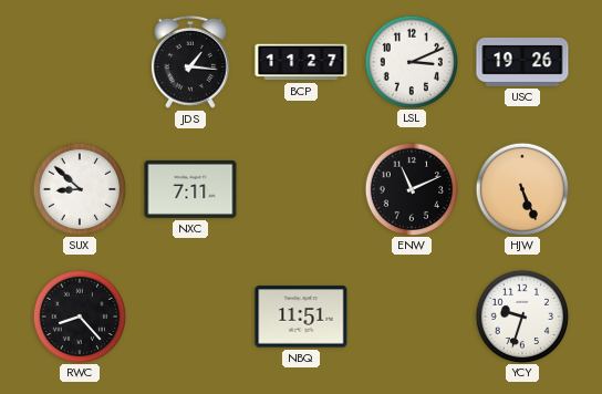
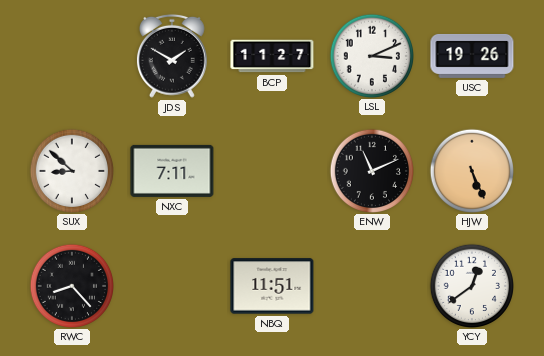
JDS: 1:16 -> 1:50
YCY: 9:33 -> 12:39
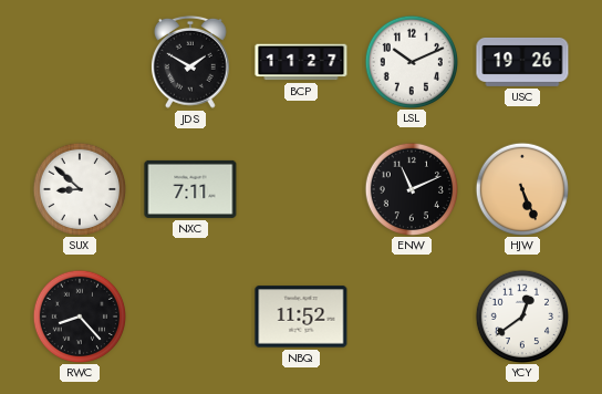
LSL: 3:11 -> 10:11
NBQ: 11:51 -> 11:52
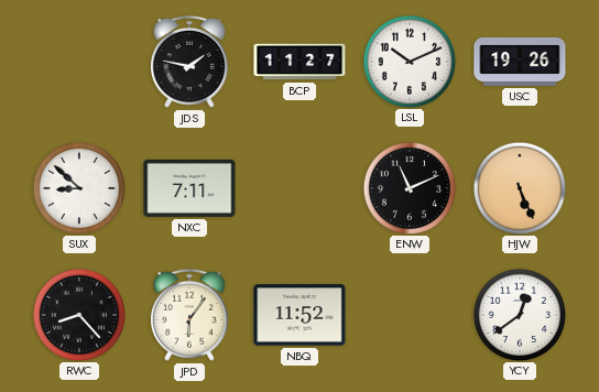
JDS: 1:50 -> 1:47
JPD: none -> 6:06
